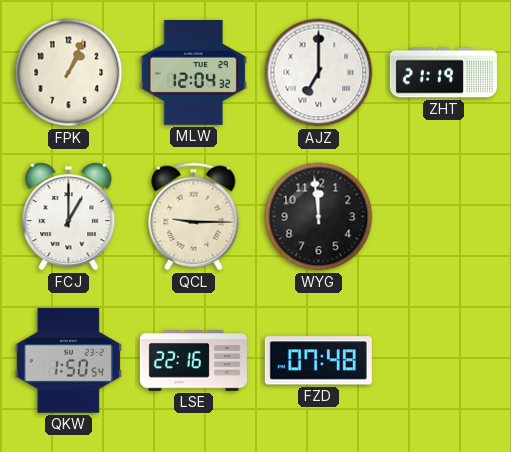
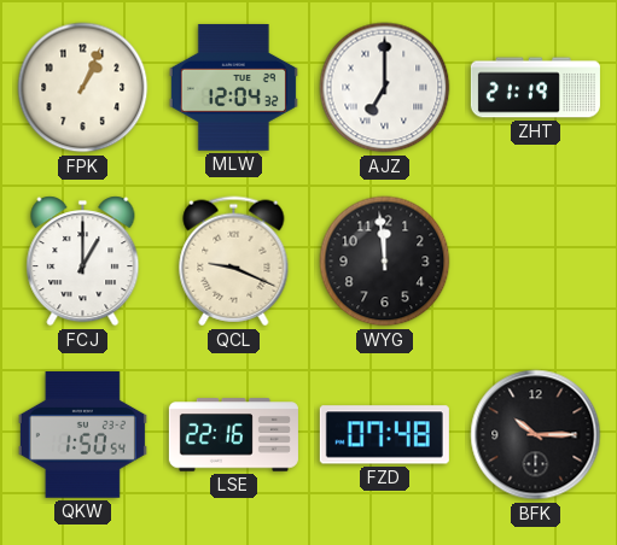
QCL: 9:15 -> 9:19
BFK: none -> 10:15
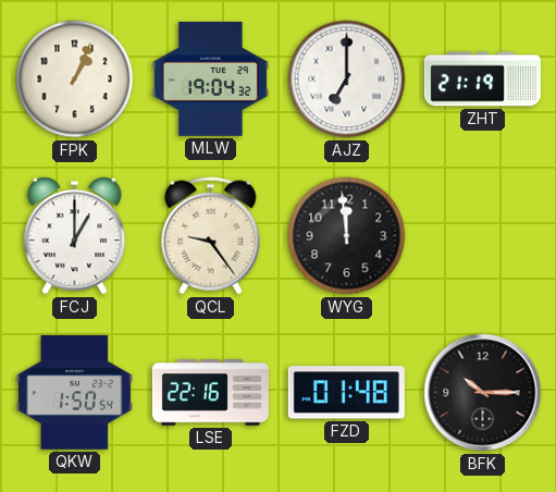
MLW: 12:04 -> 19:04
QCL: 9:19 -> 9:24
FZD: 07:48 -> 01:48
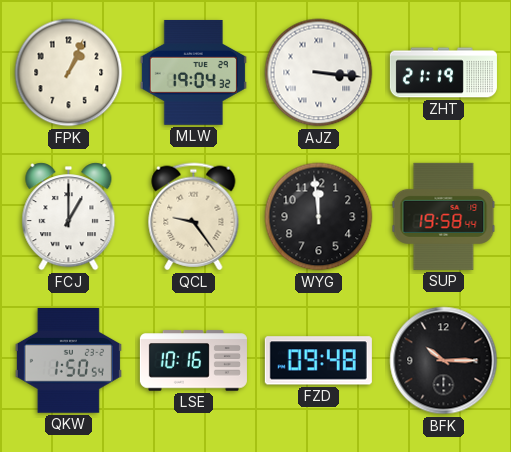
AJZ: 7:00 -> 3:16
SUP: none -> 19:58
LSE: 22:16 -> 10:16
FZD: 01:48 -> 09:48
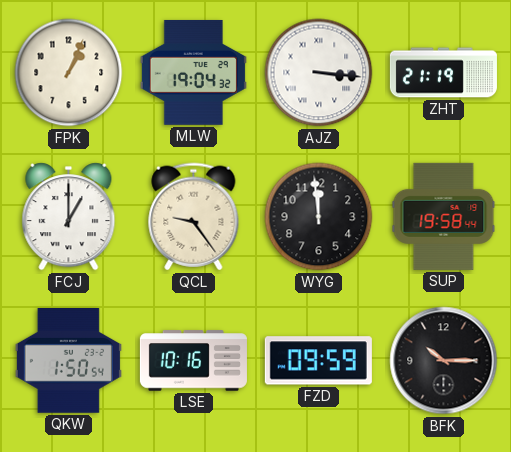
FZD: 09:48 -> 09:59
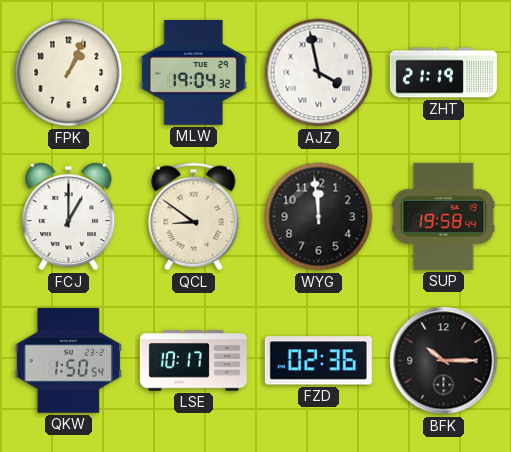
AJZ: 3:16 -> 3:58
QCL: 9:24 -> 8:51
LSE: 10:16 -> 10:17
FZD: 09:59 -> 02:36
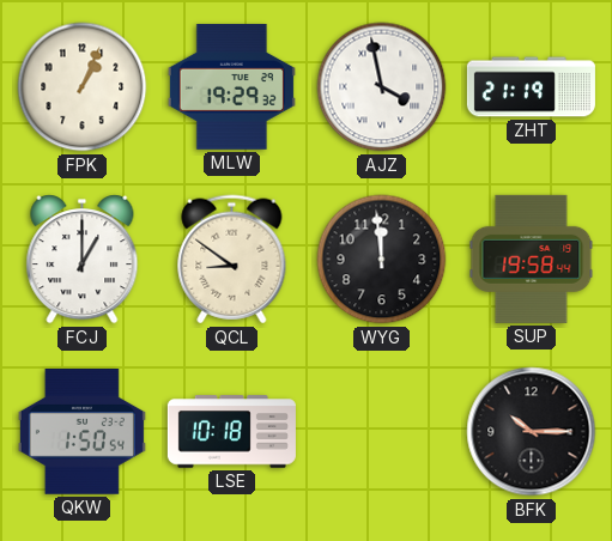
MLW: 19:04 -> 19:29
LSE: 10:17 -> 10:18
FZD: 02:36 -> none
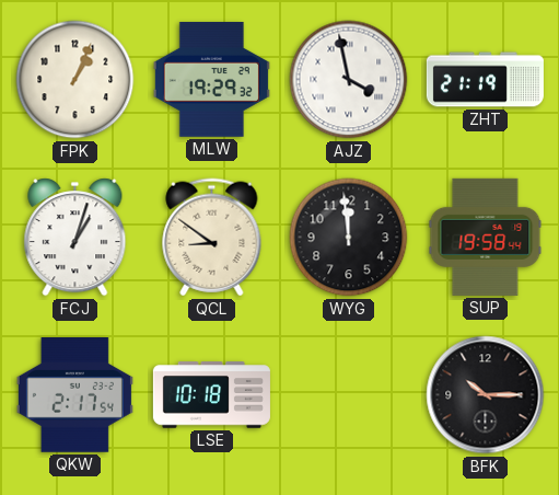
FCJ: 1:00 -> 1:03
QKW: 1:50 -> 2:17
